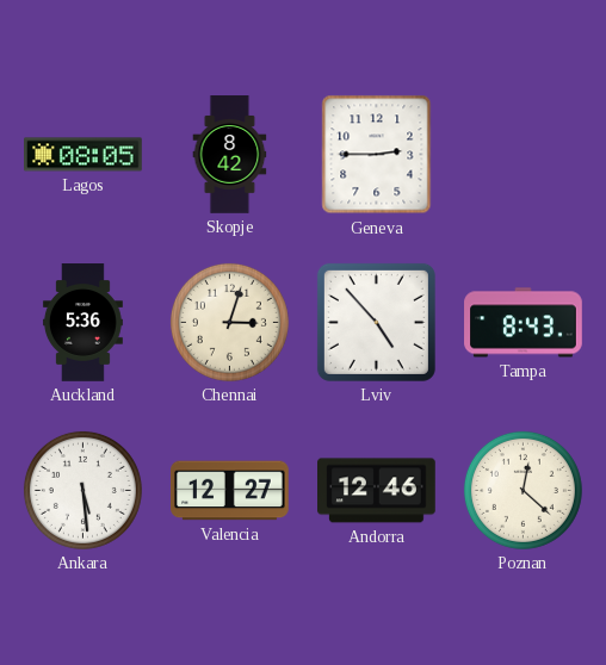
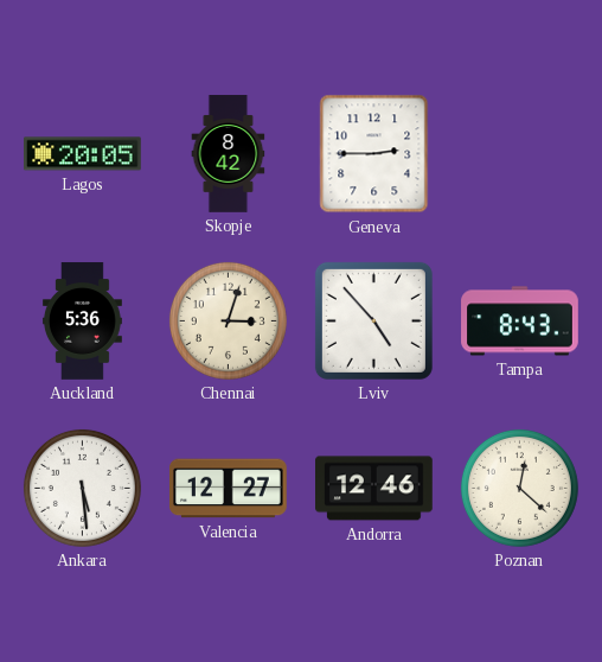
Lagos: 08:05 -> 20:05
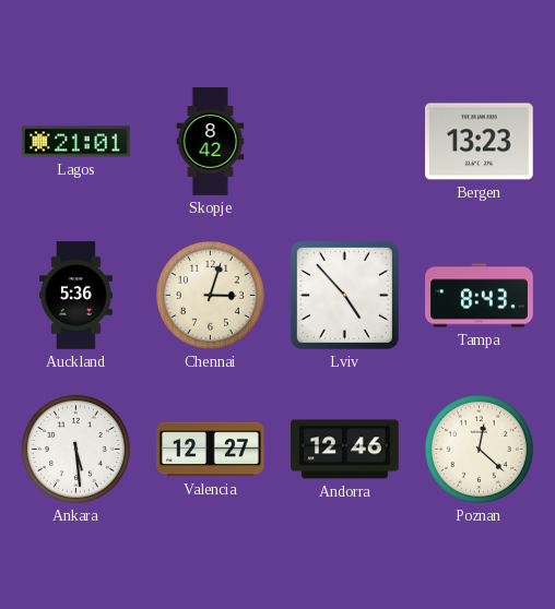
Lagos: 20:05 -> 21:01
Geneva: 2:45 -> none
Bergen: none -> 13:23
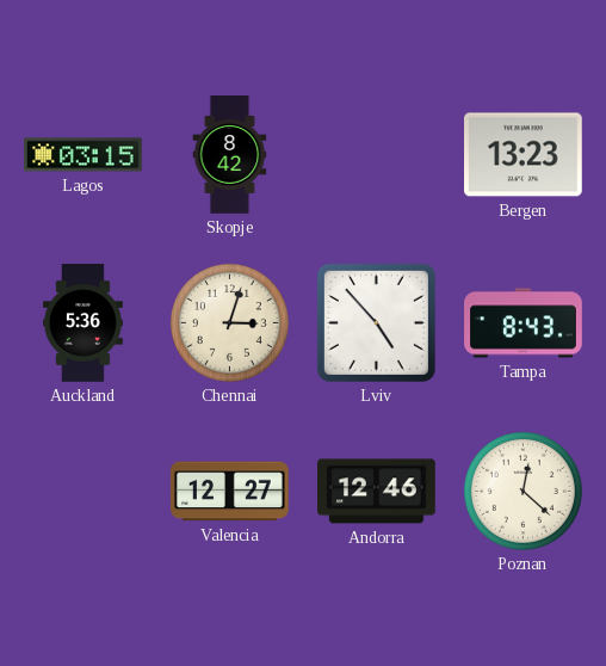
Lagos: 21:01 -> 03:15
Ankara: 5:29 -> none
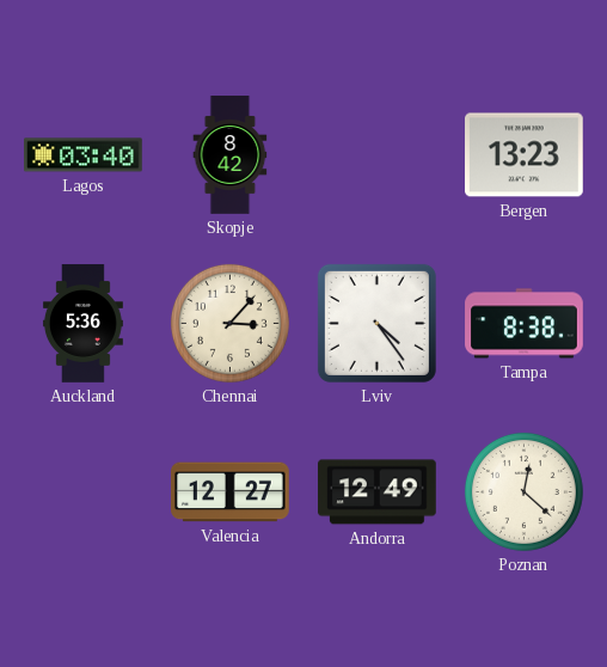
Lagos: 03:15 -> 03:40
Chennai: 3:03 -> 3:07
Lviv: 4:53 -> 4:24
Tampa: 8:43 -> 8:38
Andorra: 12:46 -> 12:49
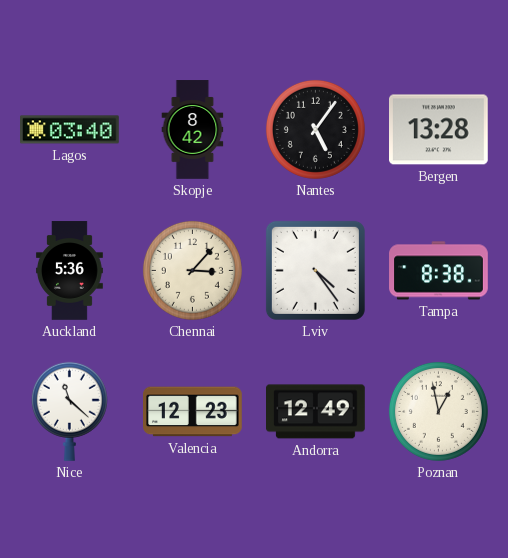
Nantes: none -> 5:06
Bergen: 13:23 -> 13:28
Nice: none -> 11:22
Valencia: 12:27 -> 12:23
Poznan: 12:22 -> 12:58
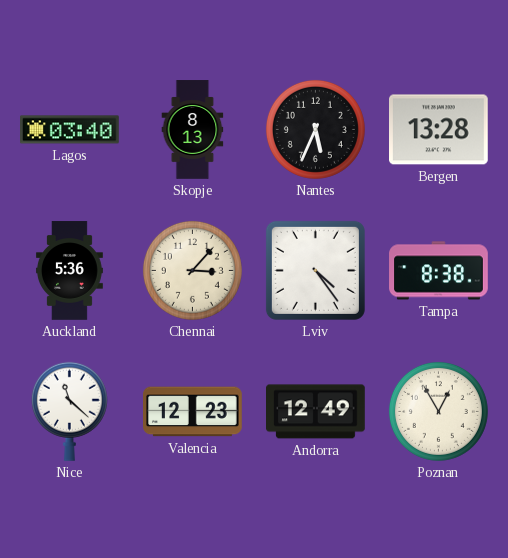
Skopje: 8:42 -> 8:13
Nantes: 5:06 -> 5:34
Poznan: 12:58 -> 12:55
